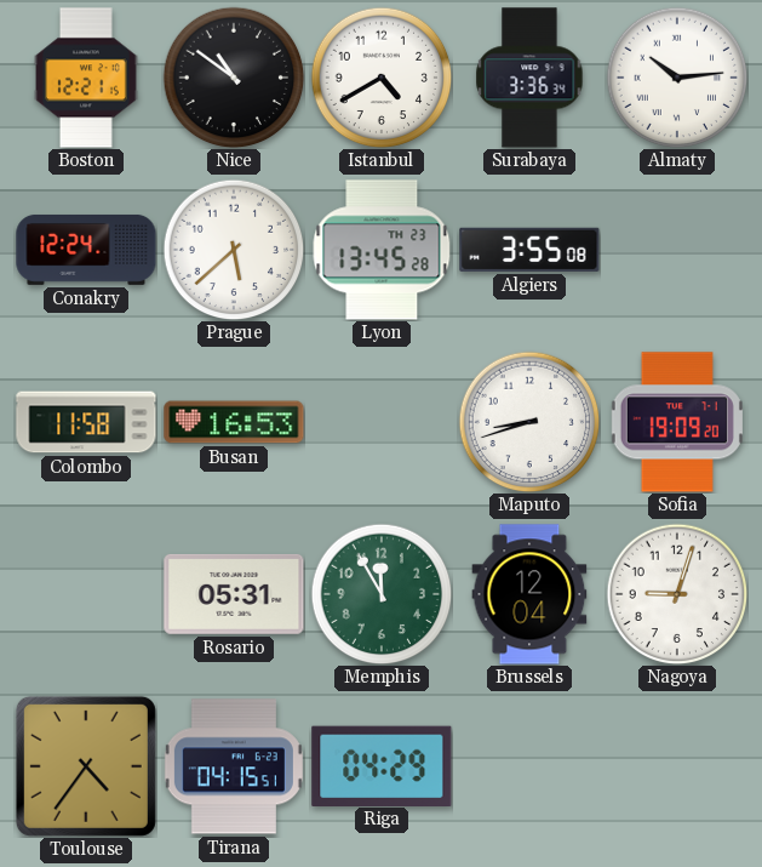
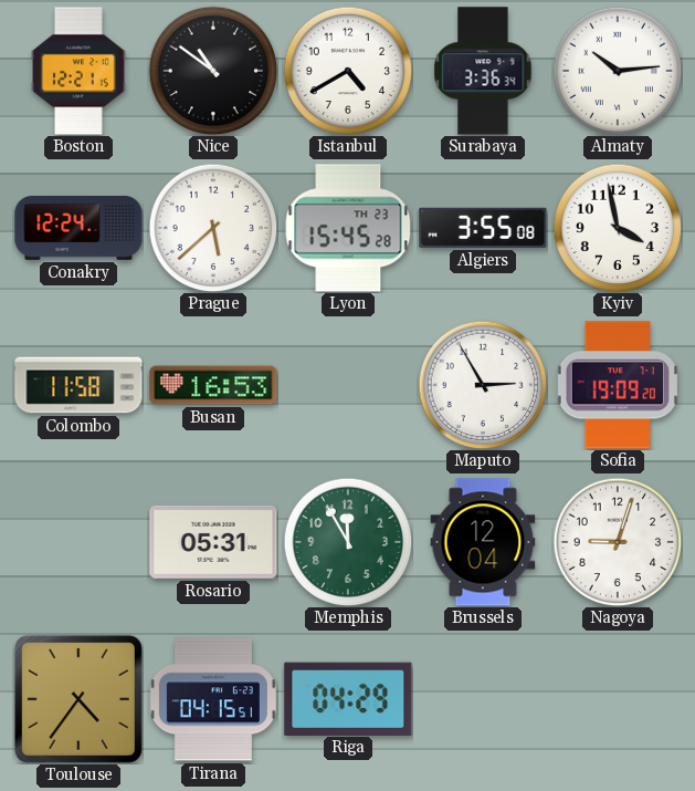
Lyon: 13:45 -> 15:45
Kyiv: none -> 3:58
Maputo: 8:42 -> 2:55
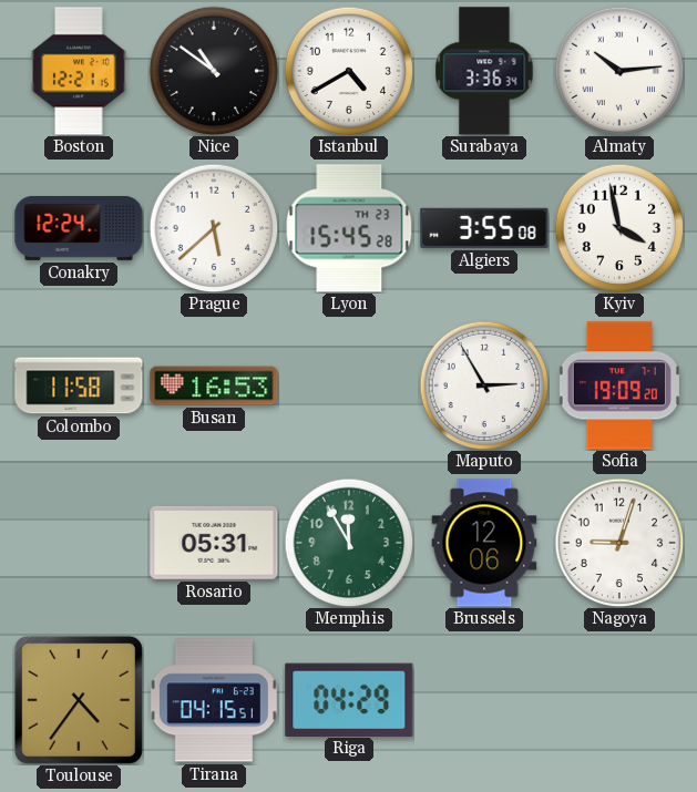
Brussels: 12:04 -> 12:06
